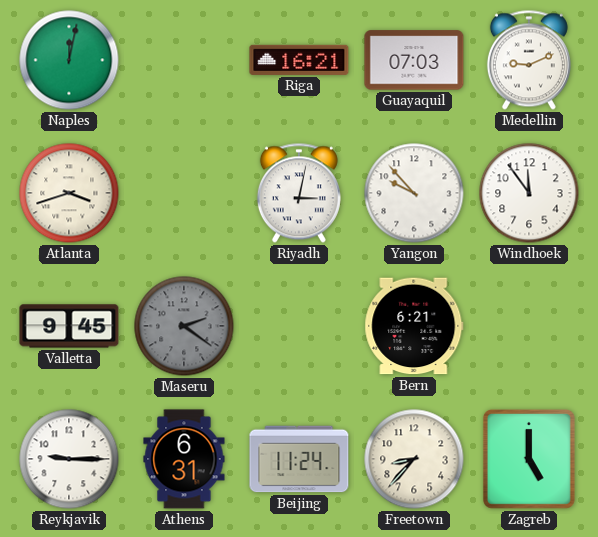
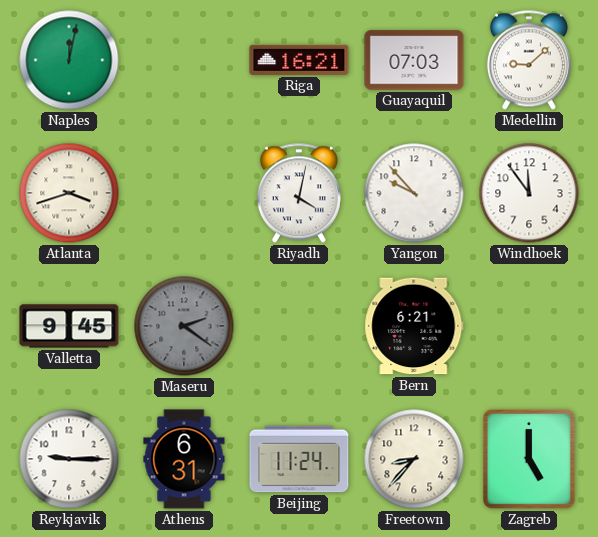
Medellin: 9:11 -> 9:08
Riyadh: 3:02 -> 4:02
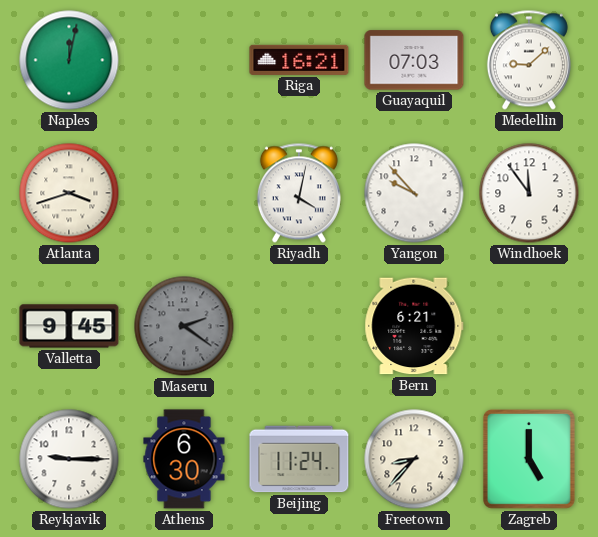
Athens: 6:31 -> 6:30
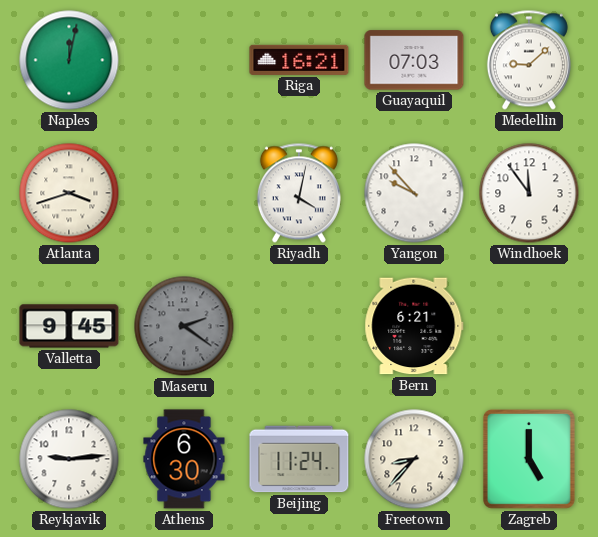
Reykjavik: 9:15 -> 9:14
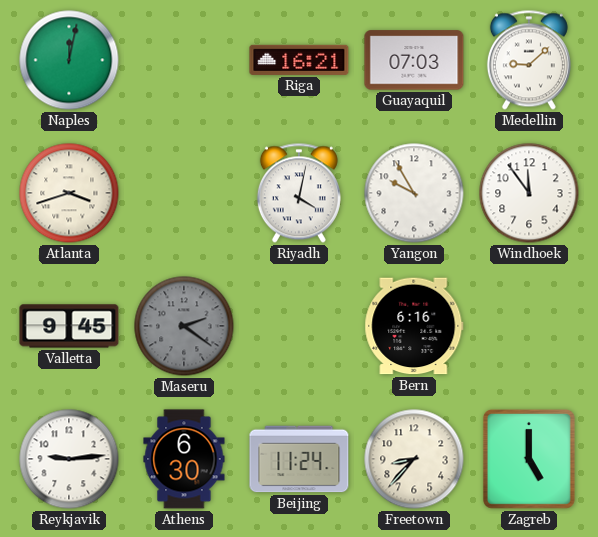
Yangon: 9:53 -> 9:55
Bern: 6:21 -> 6:16
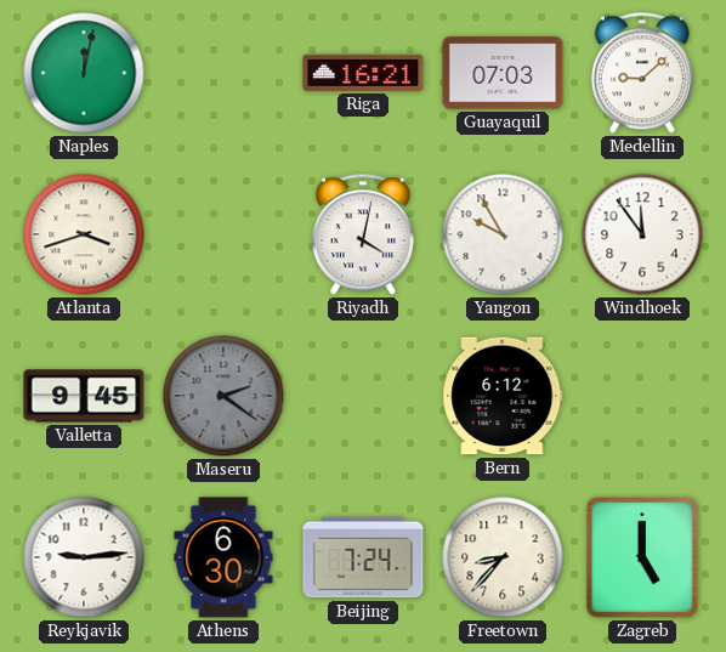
Bern: 6:16 -> 6:12
Beijing: 11:24 -> 7:24
